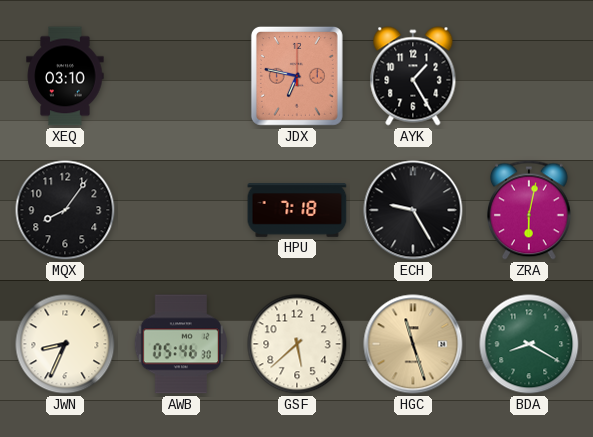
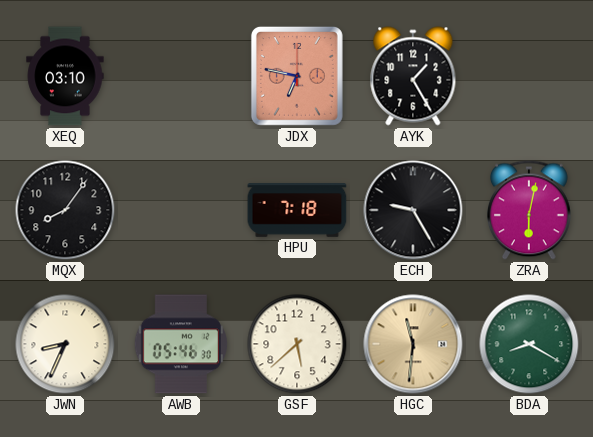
HGC: 11:27 -> 11:31
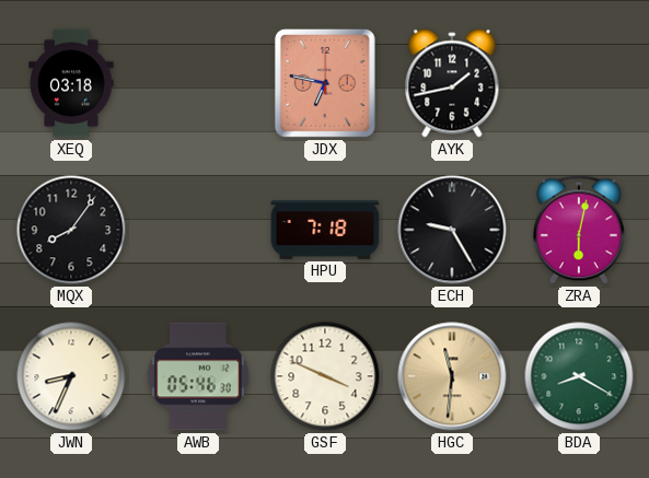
XEQ: 03:10 -> 03:18
AYK: 1:25 -> 1:43
GSF: 5:38 -> 3:49
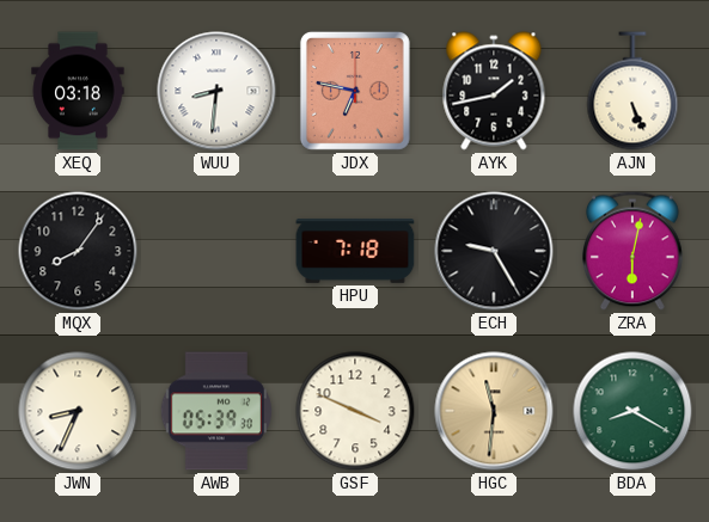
WUU: none -> 8:31
AJN: none -> 5:26
AWB: 05:46 -> 05:39
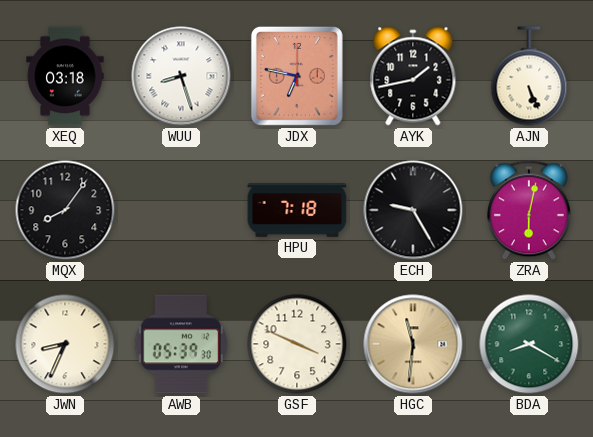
WUU: 8:31 -> 8:27
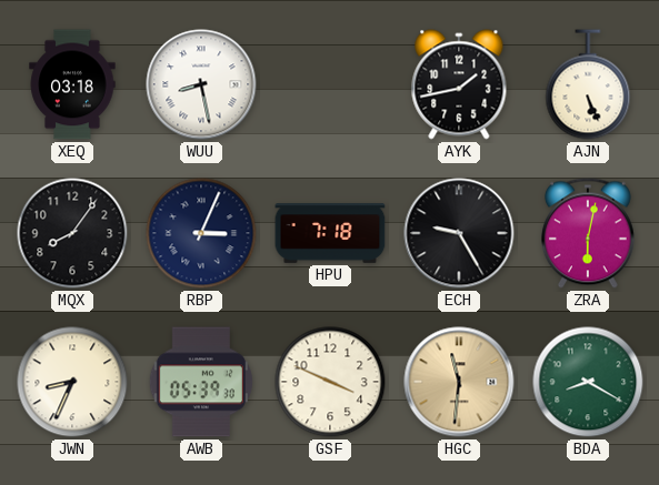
WUU: 8:27 -> 8:28
JDX: 6:47 -> none
RBP: none -> 3:04
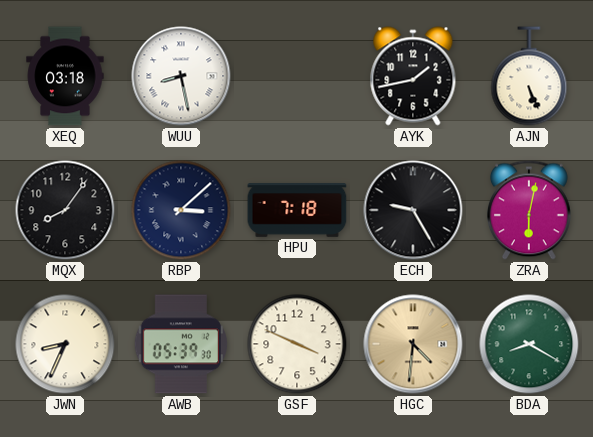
RBP: 3:04 -> 3:08
HGC: 11:31 -> 4:31
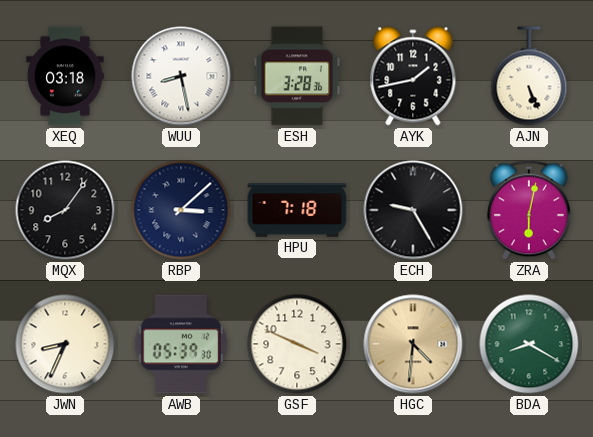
ESH: none -> 3:28
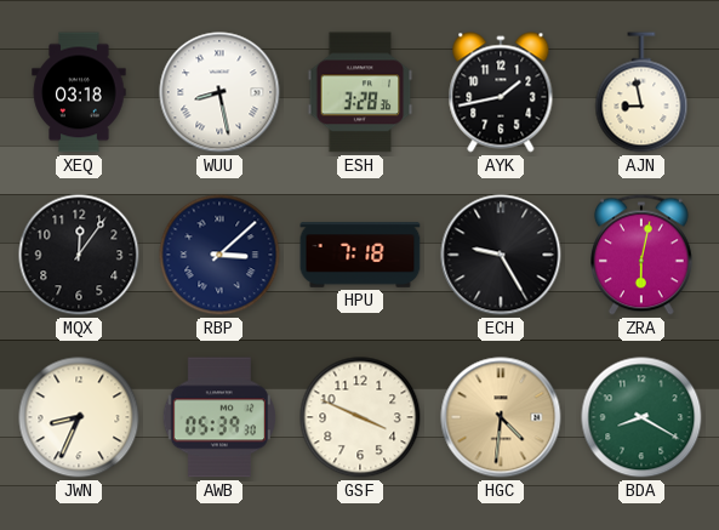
AJN: 5:26 -> 8:58
MQX: 8:06 -> 12:06
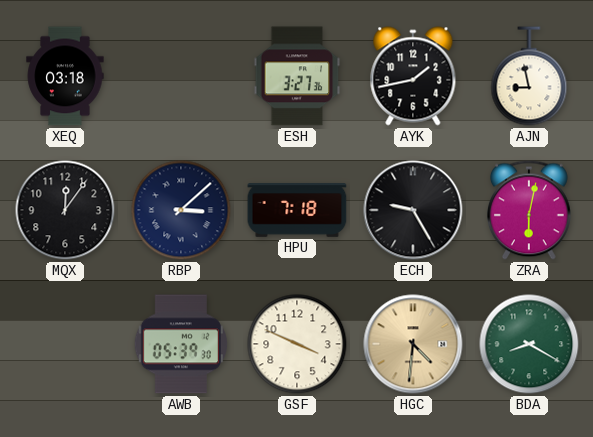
WUU: 8:28 -> none
ESH: 3:28 -> 3:27
JWN: 8:34 -> none
